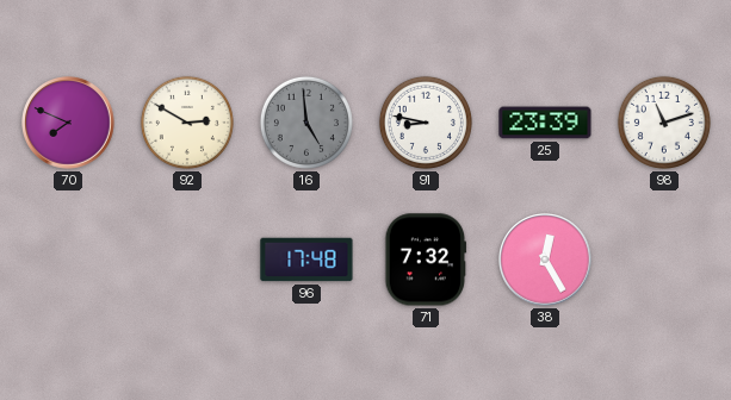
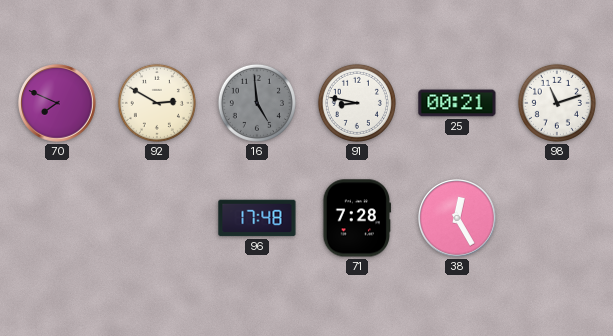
25: 23:39 -> 00:21
71: 7:32 -> 7:28
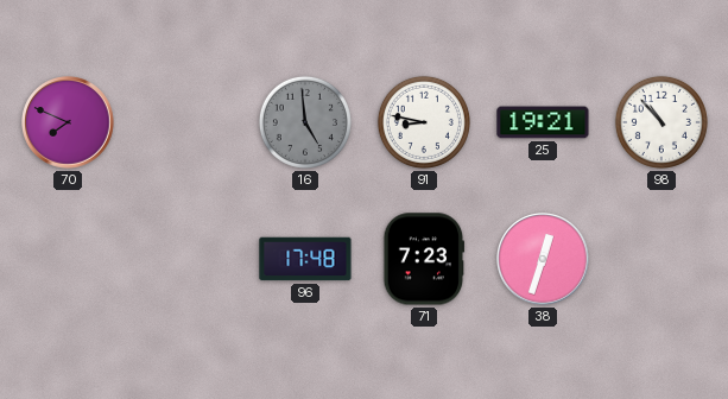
92: 2:50 -> none
25: 00:21 -> 19:21
98: 11:12 -> 10:53
71: 7:28 -> 7:23
38: 12:25 -> 12:33
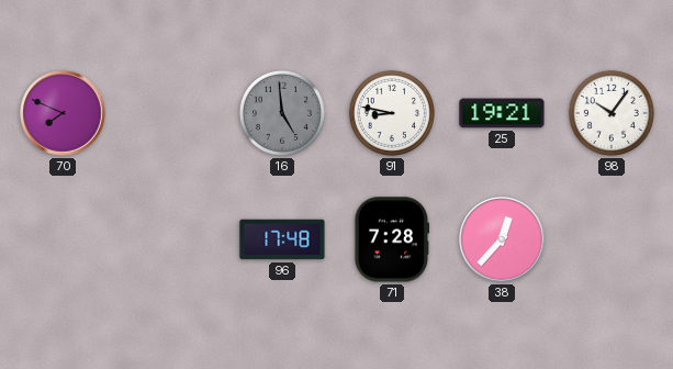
98: 10:53 -> 10:06
71: 7:23 -> 7:28
38: 12:33 -> 12:37
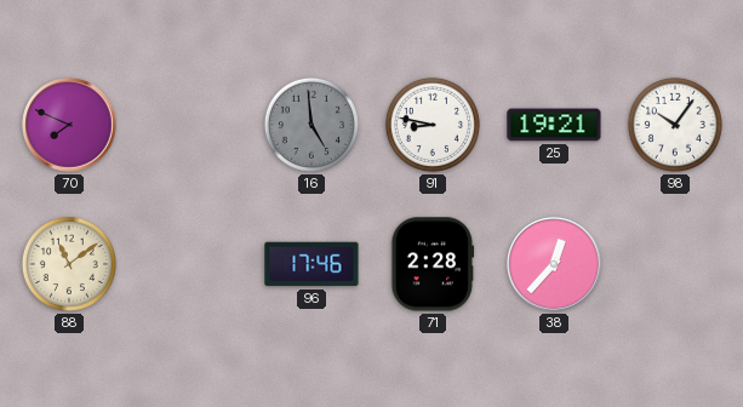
88: none -> 11:09
96: 17:48 -> 17:46
71: 7:28 -> 2:28
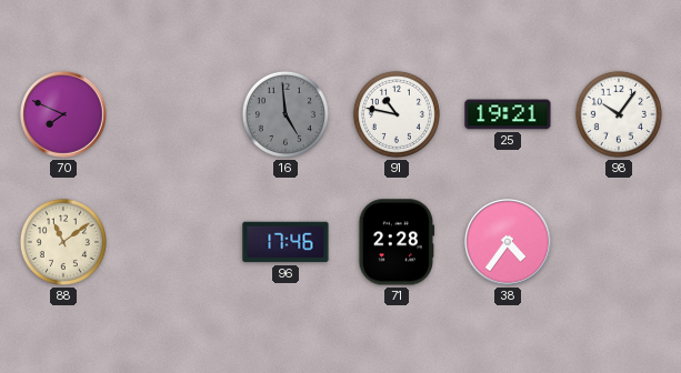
91: 8:47 -> 10:47
38: 12:37 -> 4:36
